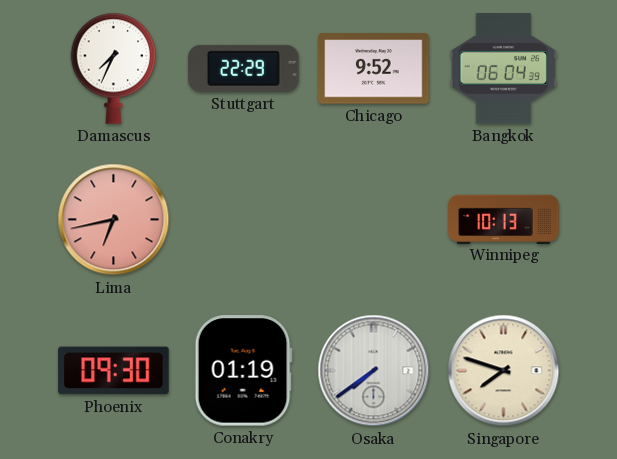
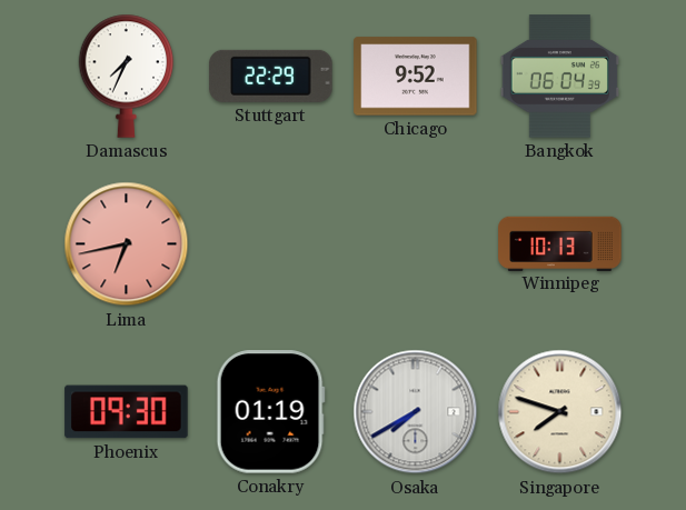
Osaka: 7:39 -> 7:40
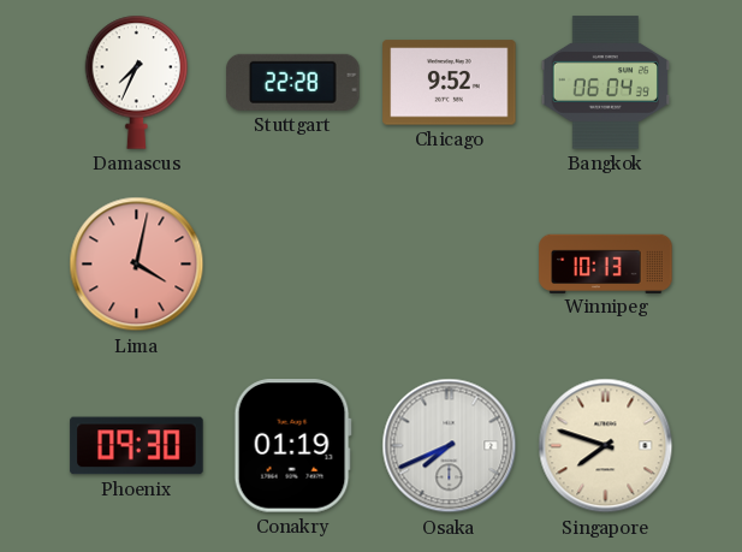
Stuttgart: 22:29 -> 22:28
Lima: 6:43 -> 4:02
Osaka: 7:40 -> 7:41
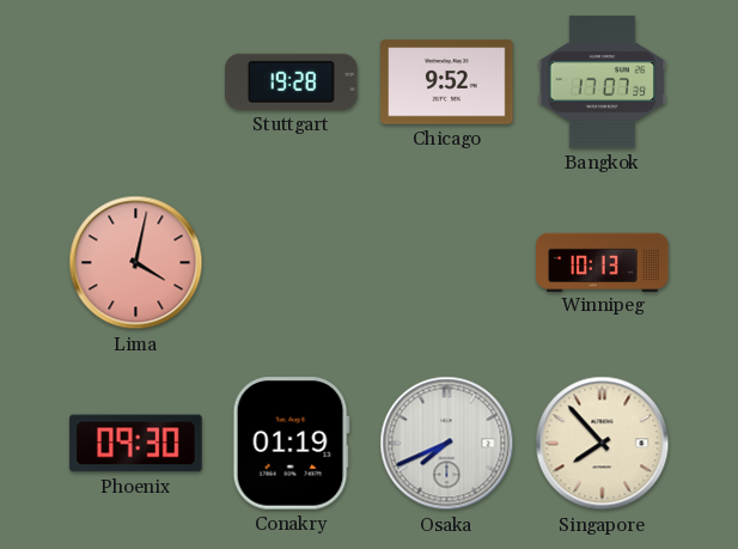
Damascus: 7:34 -> none
Stuttgart: 22:28 -> 19:28
Bangkok: 06:04 -> 17:07
Singapore: 7:48 -> 7:53
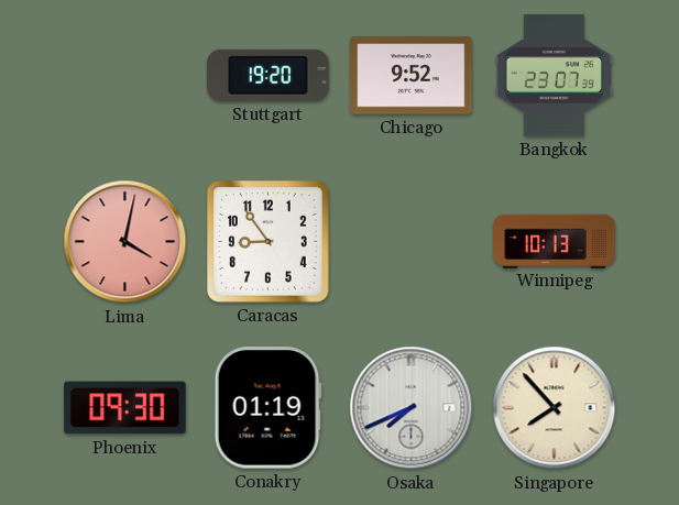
Stuttgart: 19:28 -> 19:20
Bangkok: 17:07 -> 23:07
Caracas: none -> 8:54
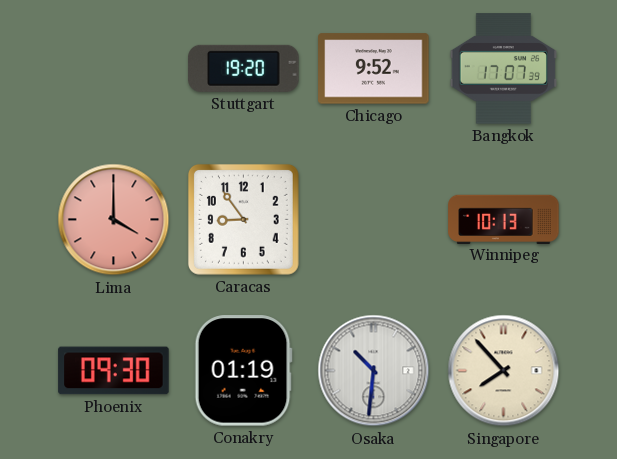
Bangkok: 23:07 -> 17:07
Lima: 4:02 -> 4:00
Osaka: 7:41 -> 10:31
